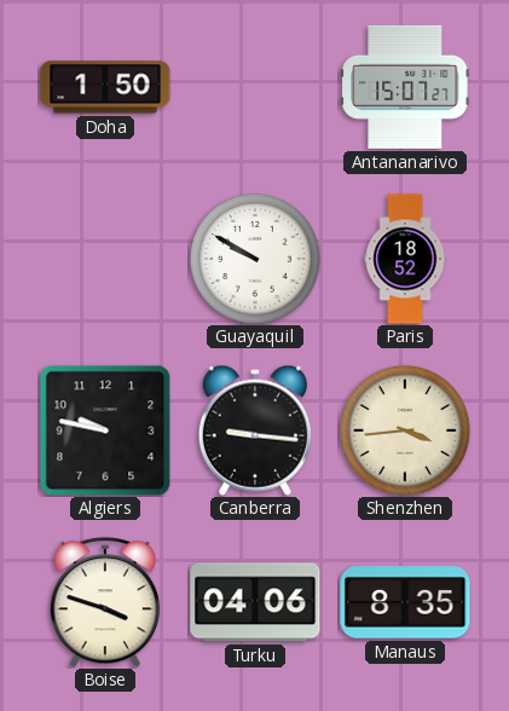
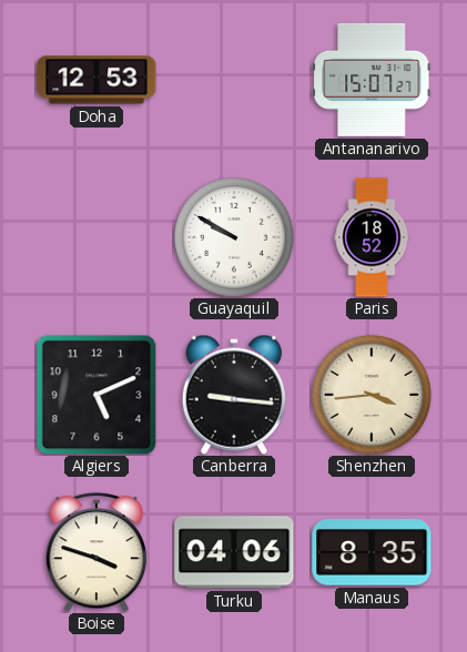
Doha: 1:50 -> 12:53
Algiers: 9:47 -> 5:11
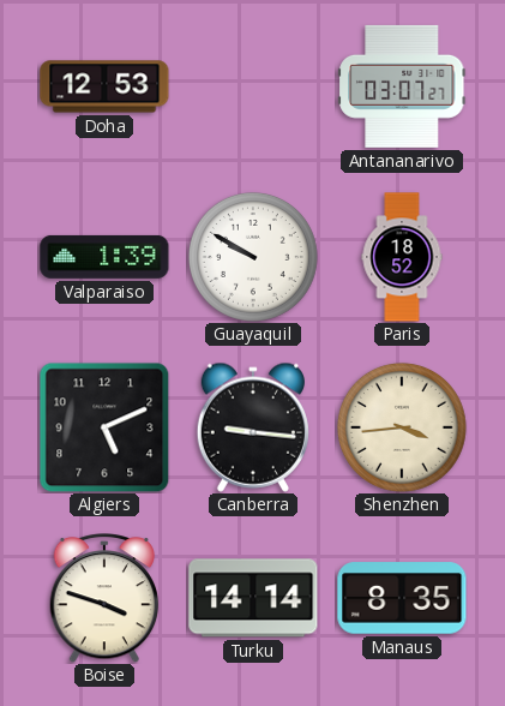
Antananarivo: 15:07 -> 03:07
Valparaiso: none -> 1:39
Turku: 04:06 -> 14:14
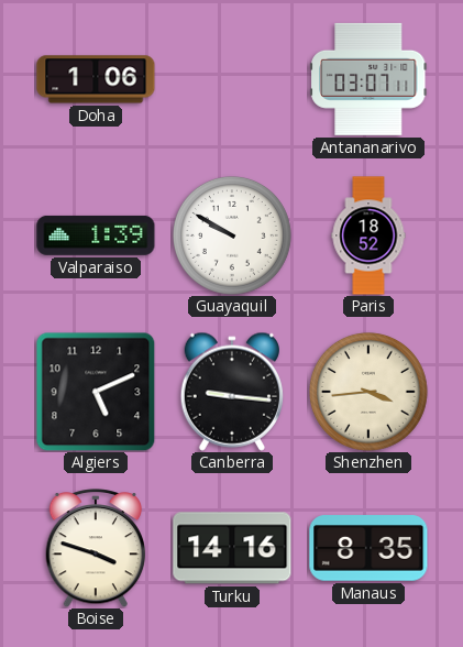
Doha: 12:53 -> 1:06
Antananarivo: 03:07:27 -> 03:07:11
Turku: 14:14 -> 14:16
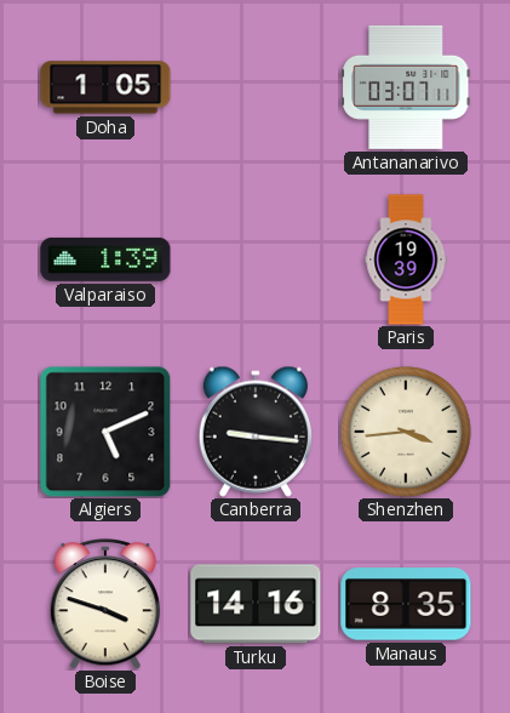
Doha: 1:06 -> 1:05
Guayaquil: 9:50 -> none
Paris: 18:52 -> 19:39
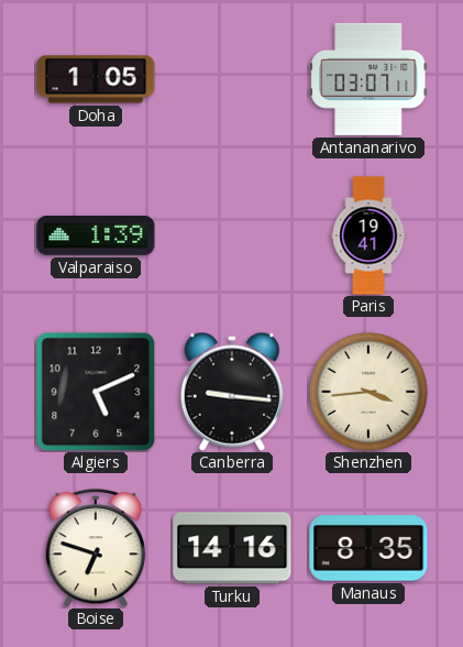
Paris: 19:39 -> 19:41
Boise: 3:48 -> 6:48
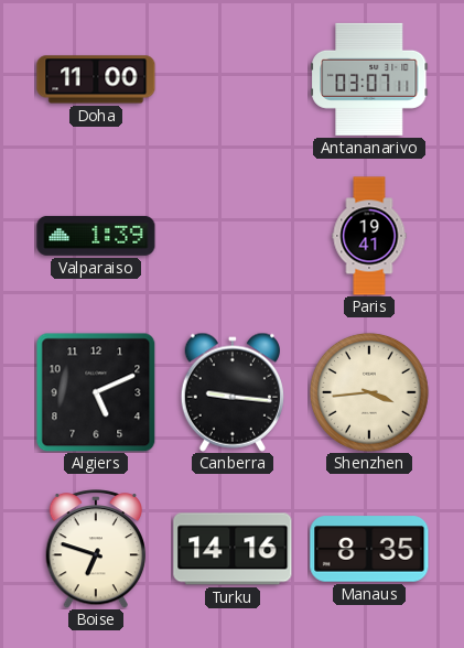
Doha: 1:05 -> 11:00
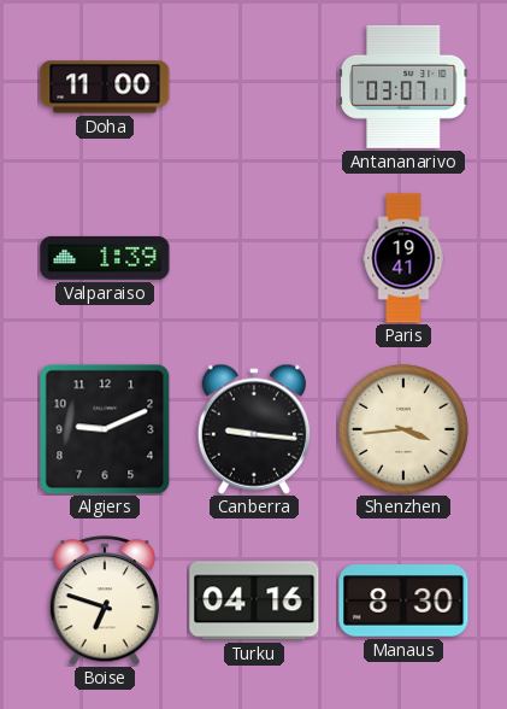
Algiers: 5:11 -> 9:11
Turku: 14:16 -> 04:16
Manaus: 8:35 -> 8:30
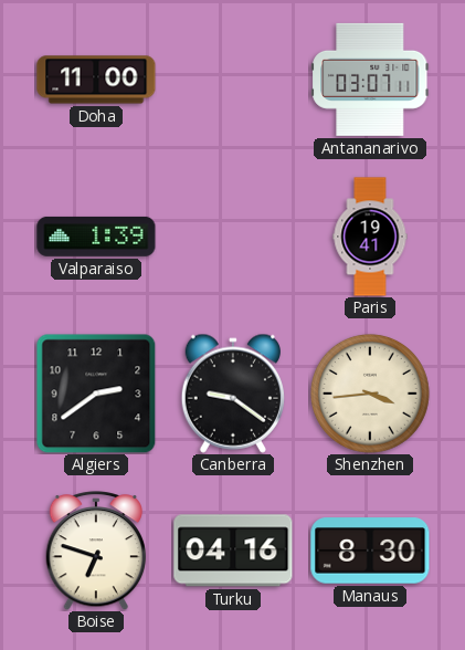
Algiers: 9:11 -> 2:39
Canberra: 9:16 -> 9:21
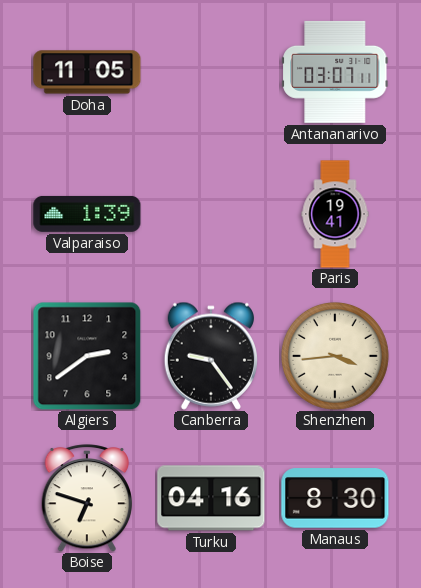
Doha: 11:00 -> 11:05
Canberra: 9:21 -> 9:24
